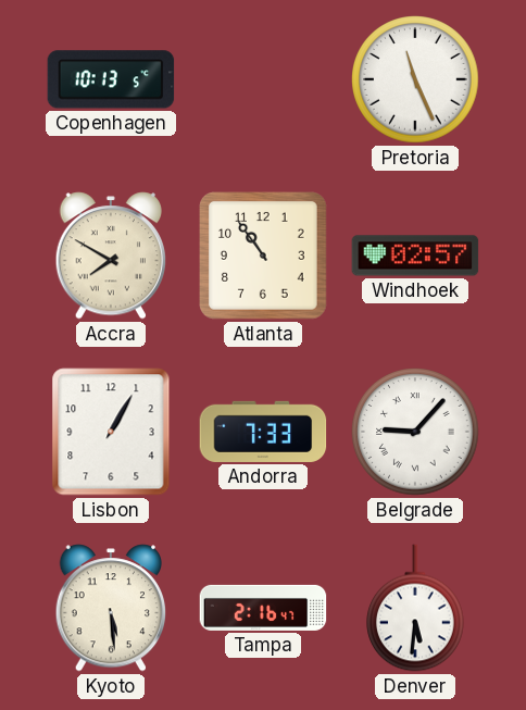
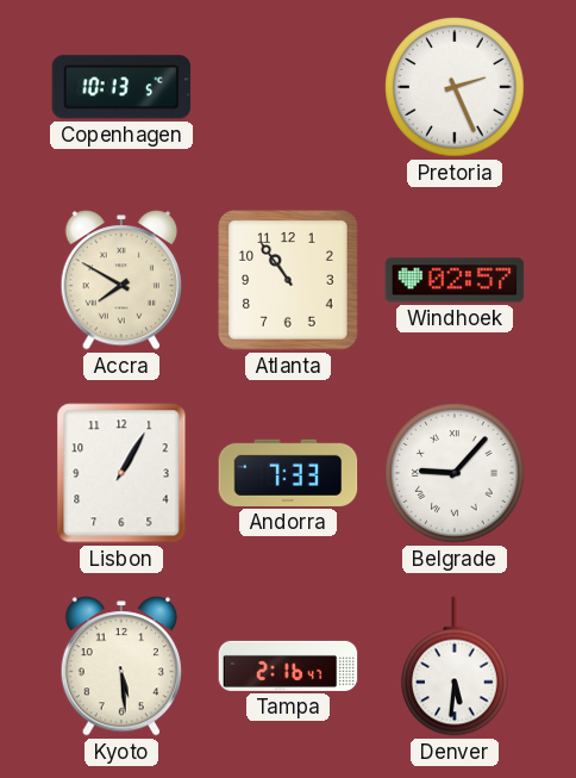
Pretoria: 11:26 -> 2:26
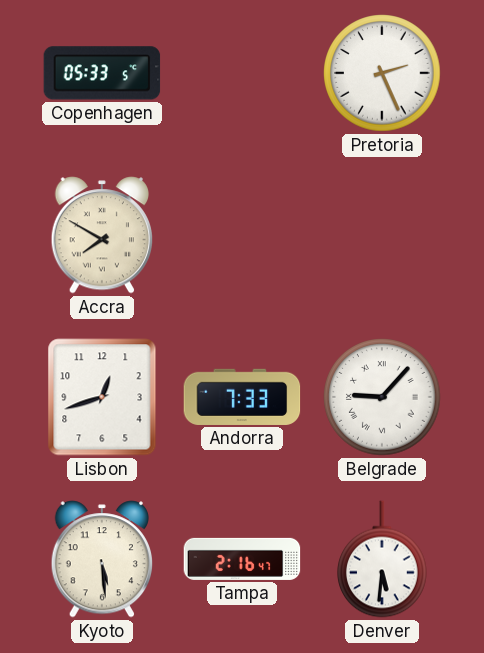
Copenhagen: 10:13 -> 05:33
Atlanta: 10:54 -> none
Windhoek: 02:57 -> none
Lisbon: 1:05 -> 12:42
